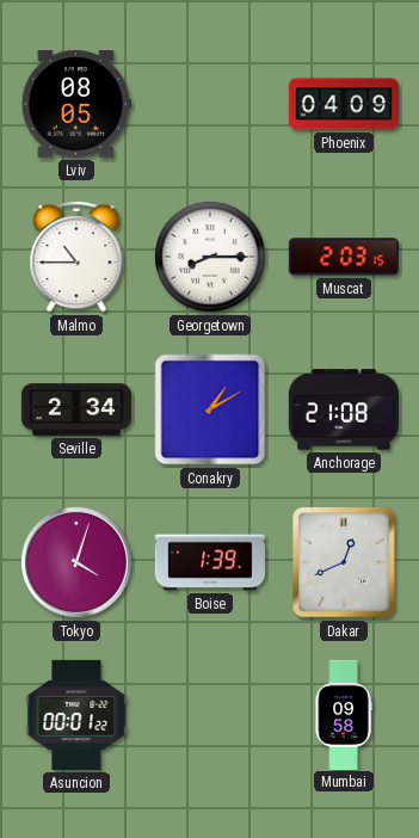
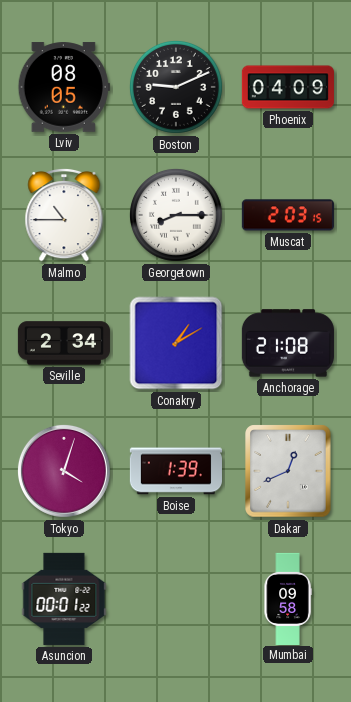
Boston: none -> 9:11
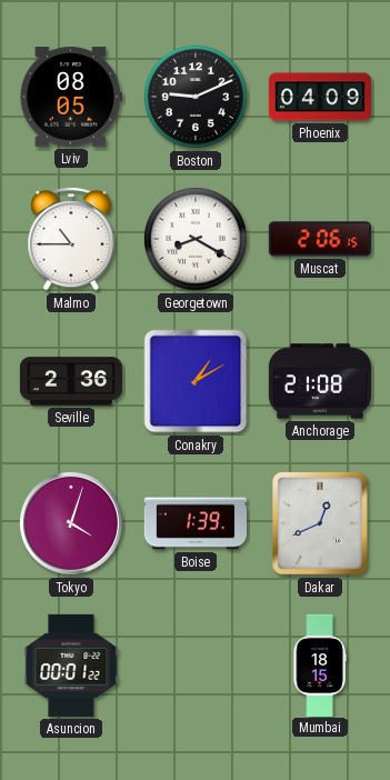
Georgetown: 8:15 -> 8:20
Muscat: 2:03 -> 2:06
Seville: 2:34 -> 2:36
Mumbai: 09:58 -> 18:15
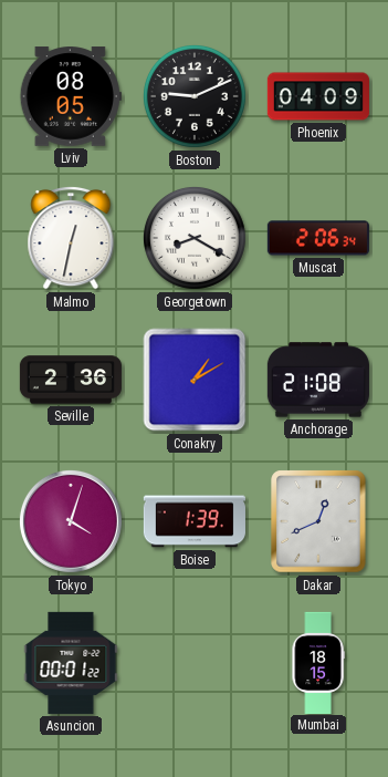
Malmo: 10:45 -> 12:32
Muscat: 2:06:15 -> 2:06:34
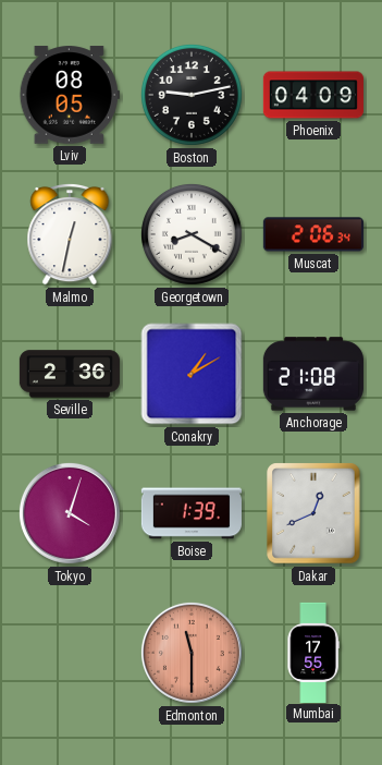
Boston: 9:11 -> 9:13
Asuncion: 00:01 -> none
Edmonton: none -> 11:30
Mumbai: 18:15 -> 17:55
